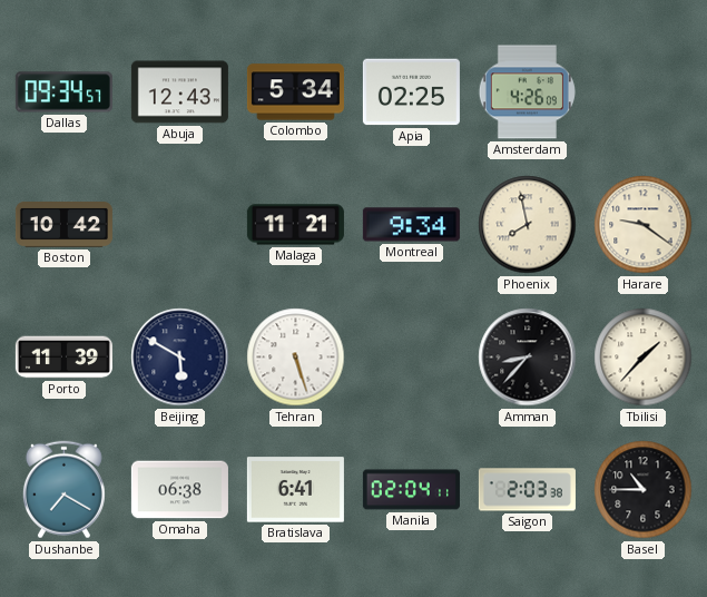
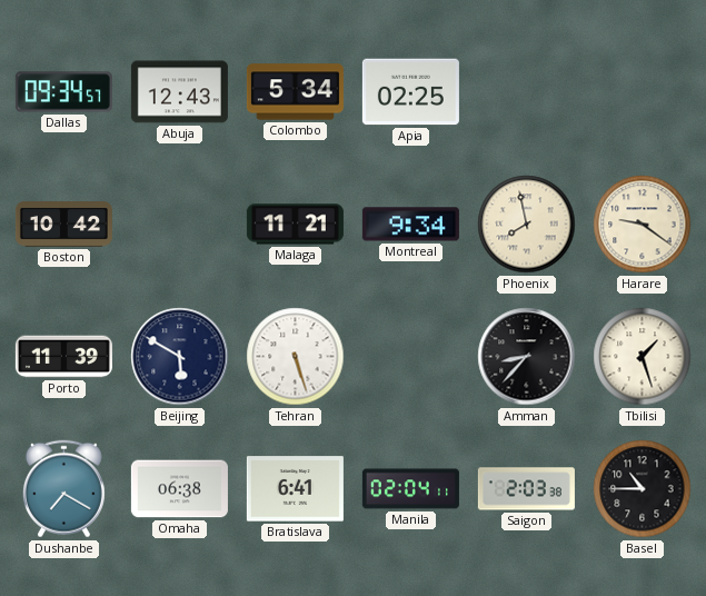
Amsterdam: 4:26 -> none
Tbilisi: 1:37 -> 1:27
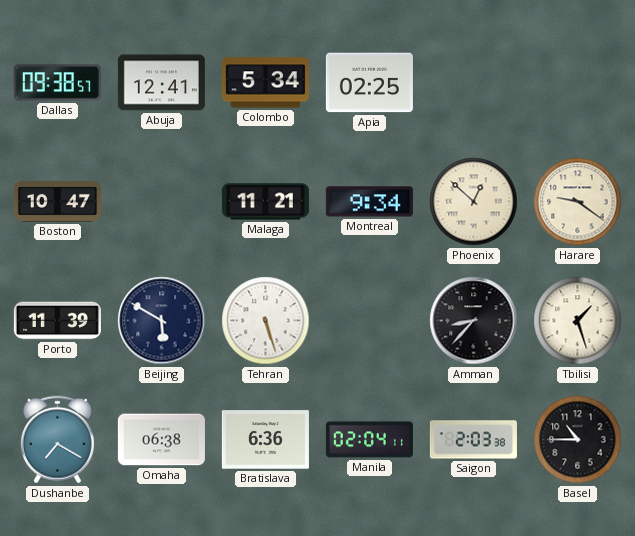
Dallas: 09:34 -> 09:38
Abuja: 12:43 -> 12:41
Boston: 10:42 -> 10:47
Phoenix: 7:58 -> 12:52
Bratislava: 6:41 -> 6:36
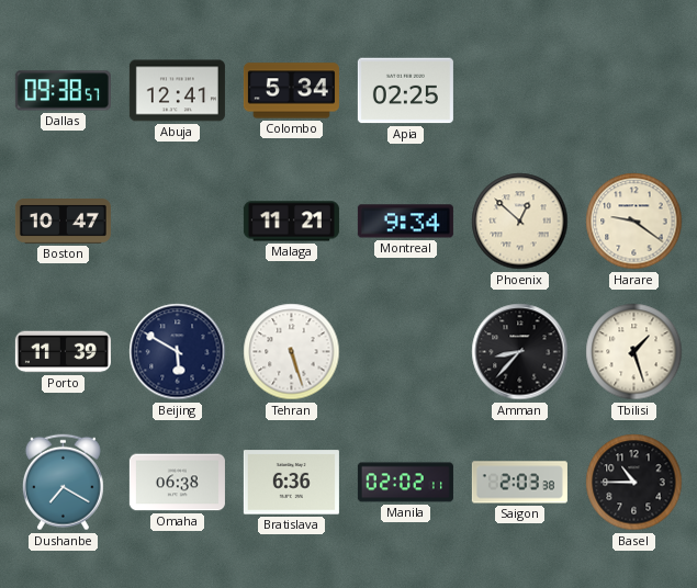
Manila: 02:04 -> 02:02
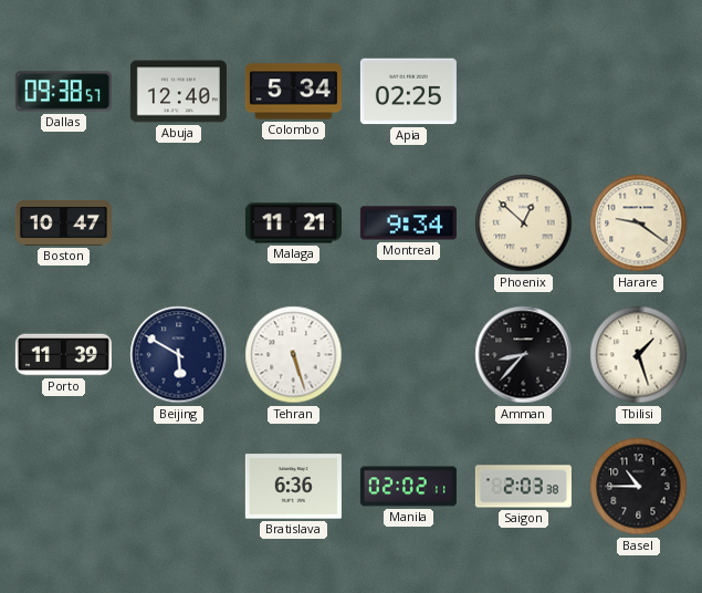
Abuja: 12:41 -> 12:40
Dushanbe: 7:20 -> none
Omaha: 06:38 -> none
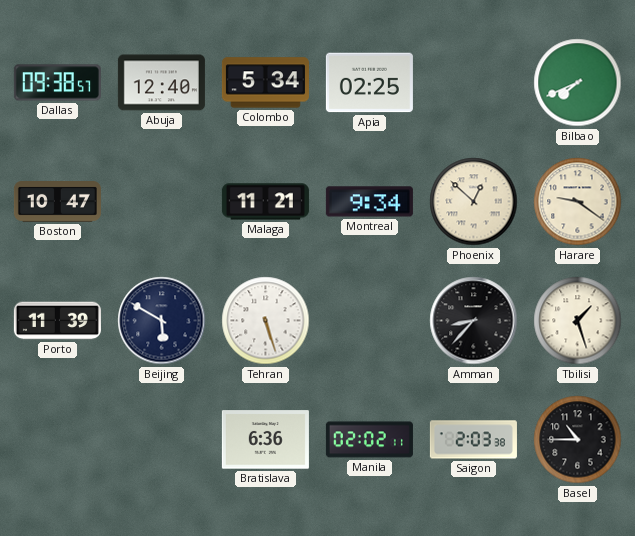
Bilbao: none -> 7:41
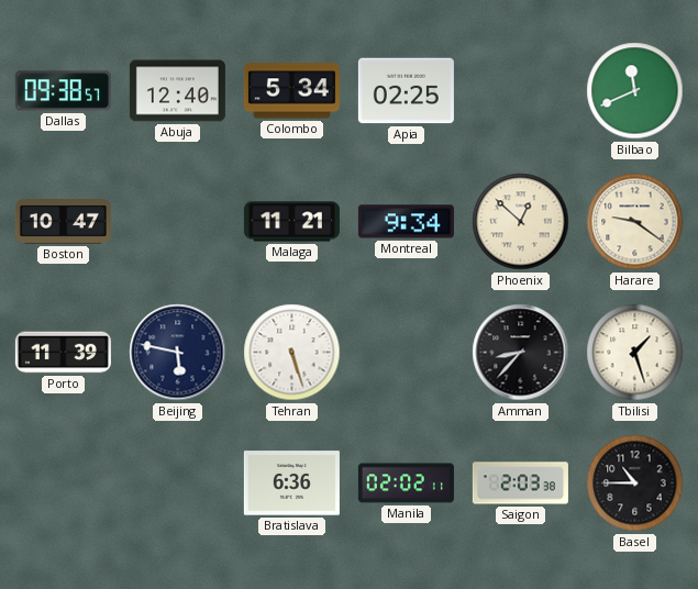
Bilbao: 7:41 -> 11:41
Beijing: 5:50 -> 5:47
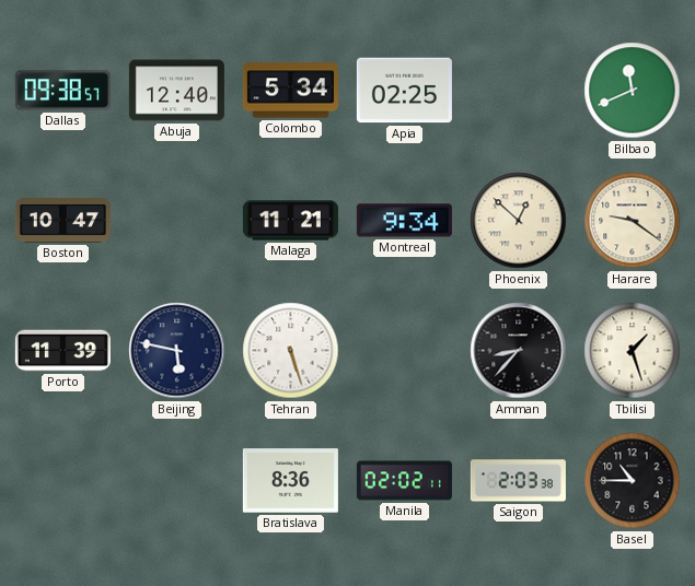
Bratislava: 6:36 -> 8:36
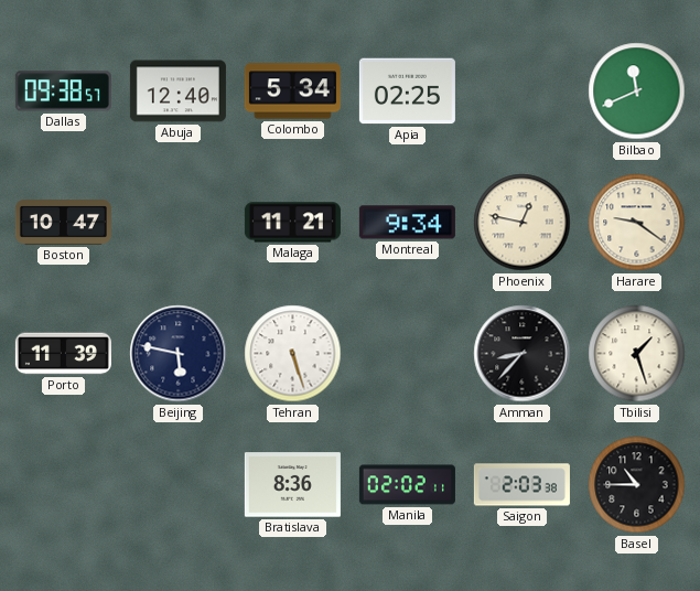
Phoenix: 12:52 -> 12:47
